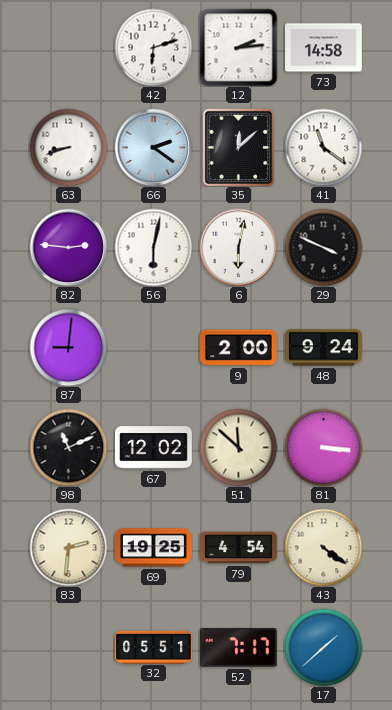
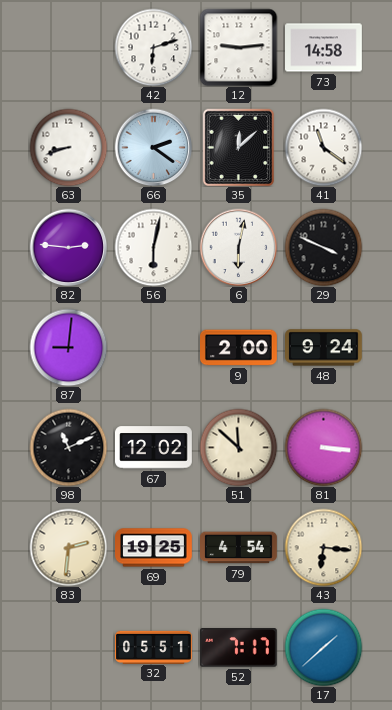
12: 2:14 -> 9:14
43: 4:21 -> 6:16
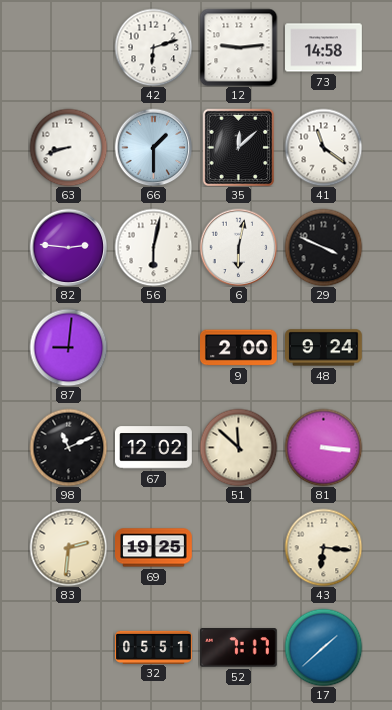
66: 2:21 -> 1:30
79: 4:54 -> none
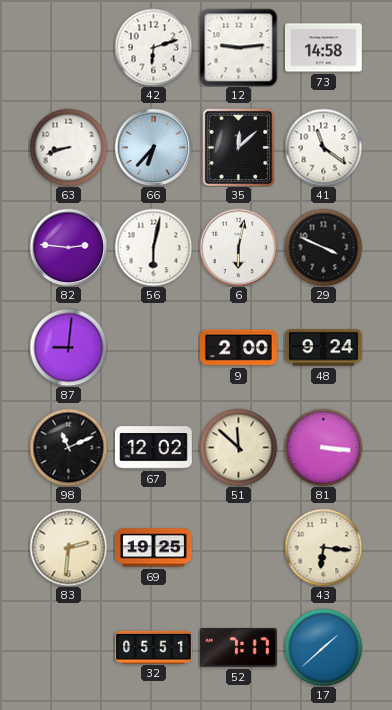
66: 1:30 -> 6:37
